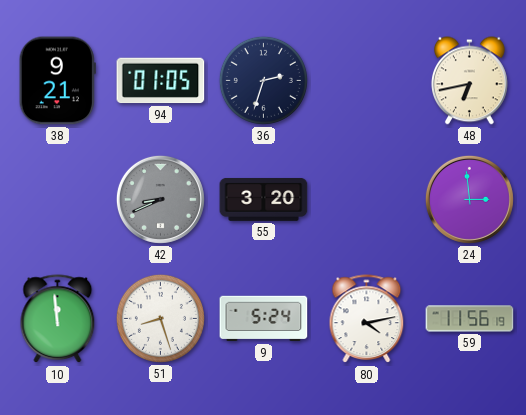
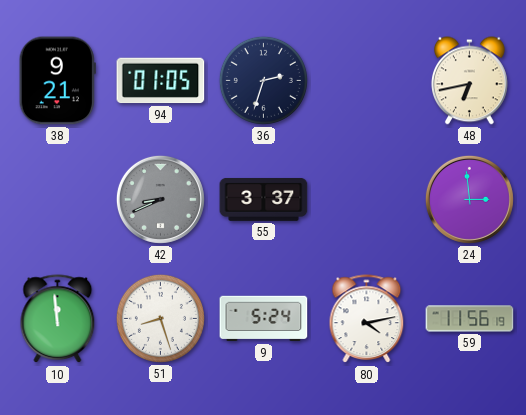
55: 3:20 -> 3:37
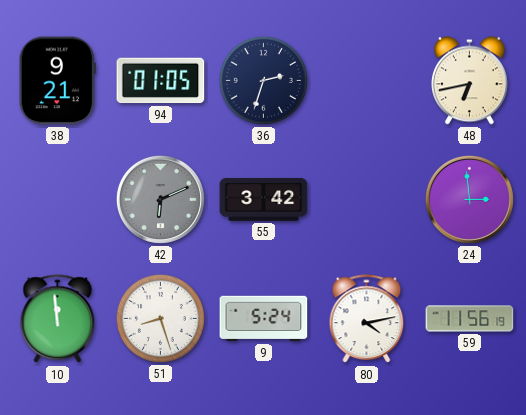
42: 8:41 -> 6:11
55: 3:37 -> 3:42
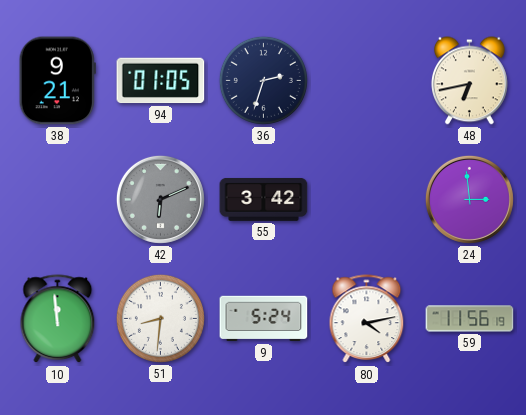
51: 8:27 -> 8:31
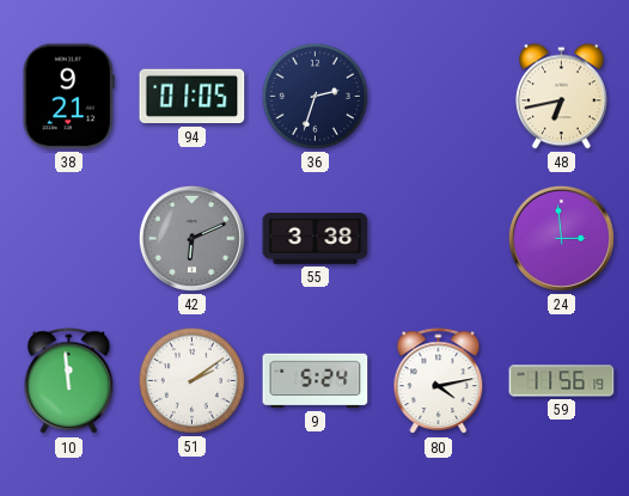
55: 3:42 -> 3:38
51: 8:31 -> 2:09
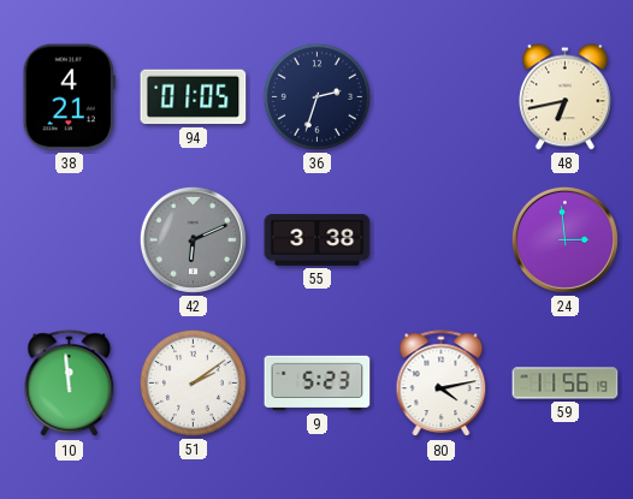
38: 9:21 -> 4:21
9: 5:24 -> 5:23
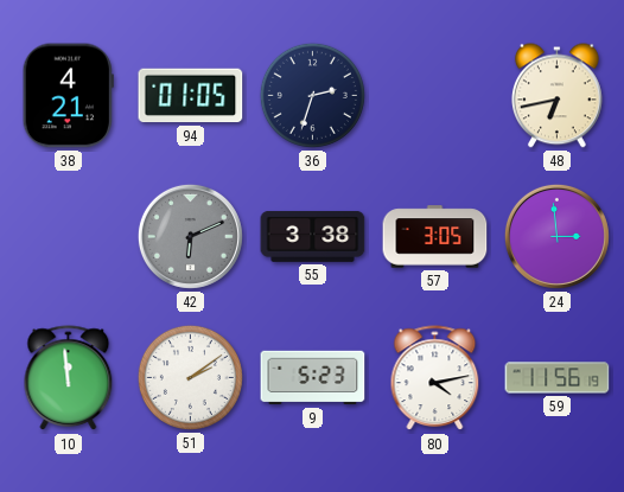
57: none -> 3:05
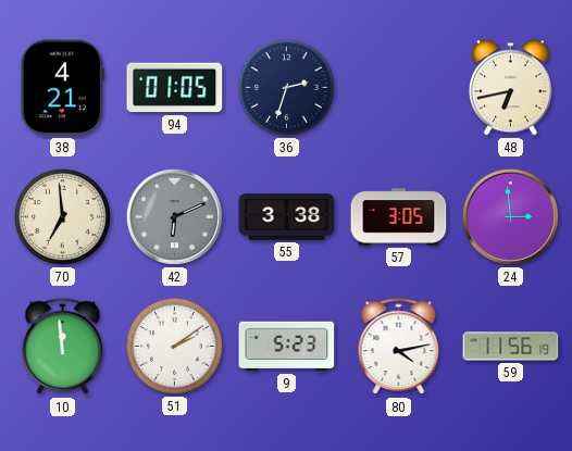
70: none -> 6:59
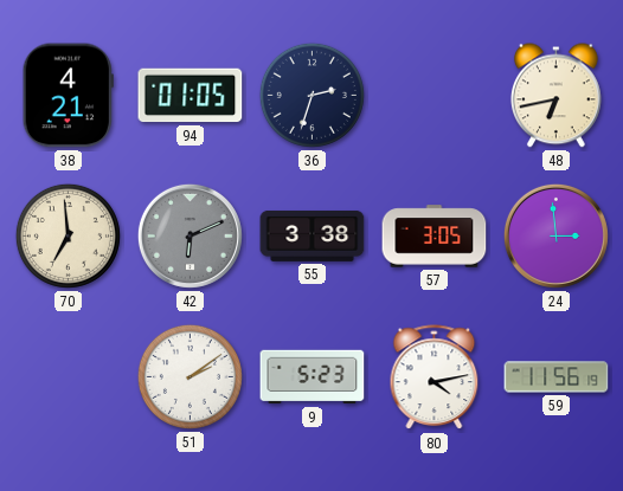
10: 11:59 -> none
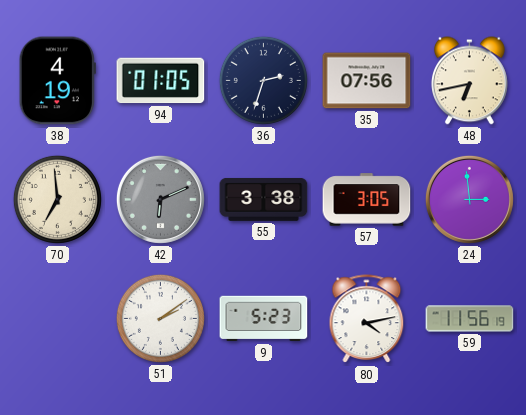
38: 4:21 -> 4:19
35: none -> 07:56
